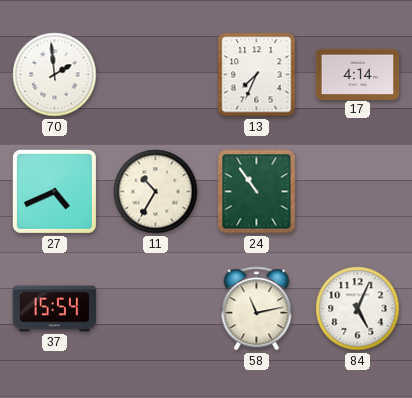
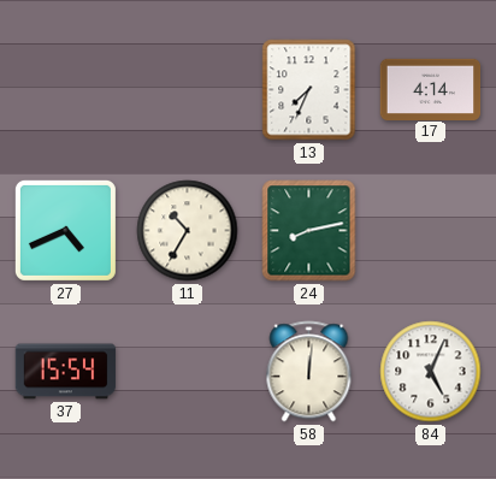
70: 1:59 -> none
24: 10:54 -> 8:13
58: 11:13 -> 12:01
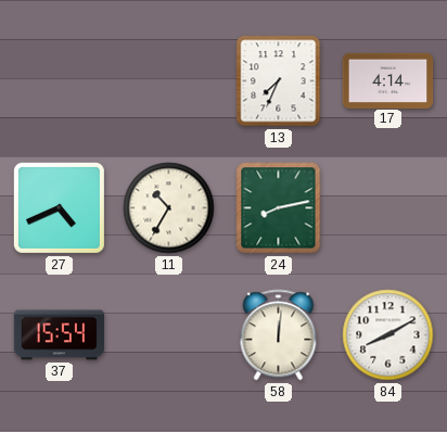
84: 5:04 -> 8:10
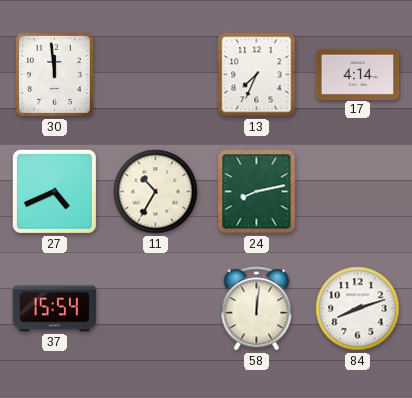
30: none -> 11:59
84: 8:10 -> 8:12
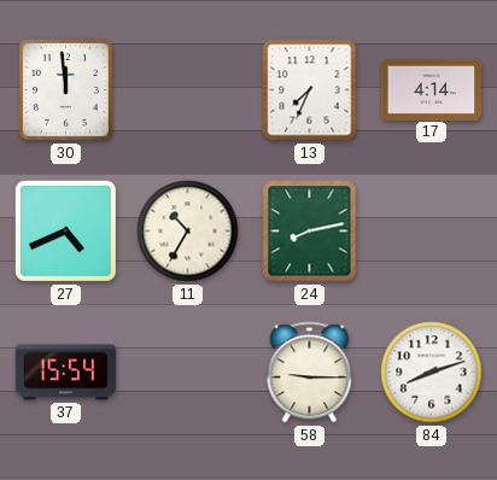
58: 12:01 -> 9:15
